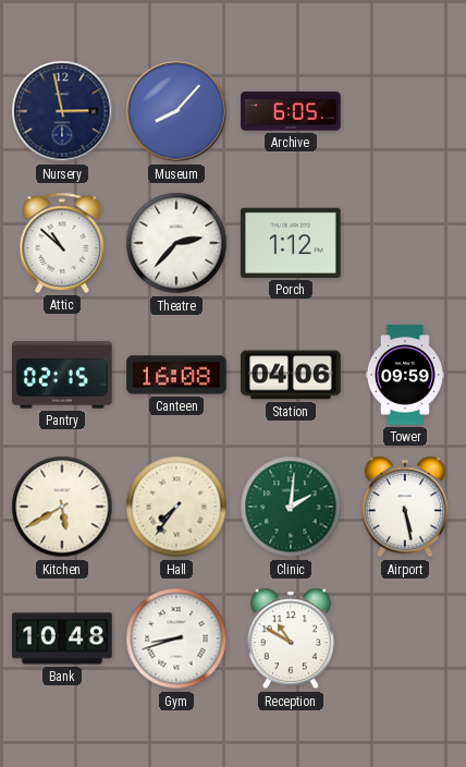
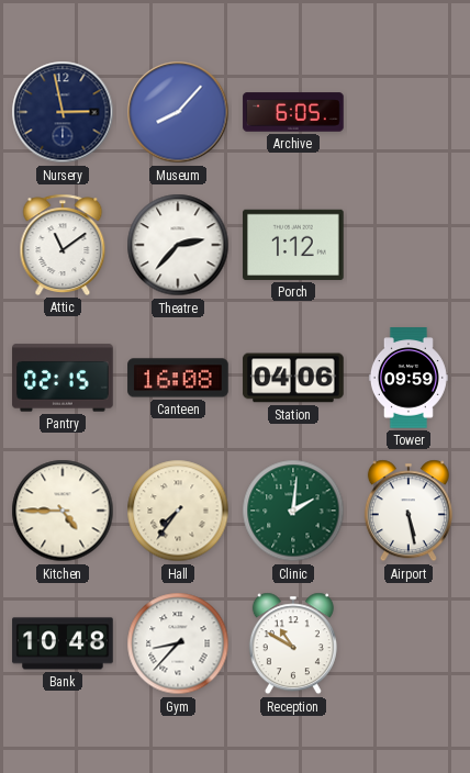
Attic: 10:52 -> 11:09
Kitchen: 5:40 -> 4:45
Gym: 8:42 -> 8:37
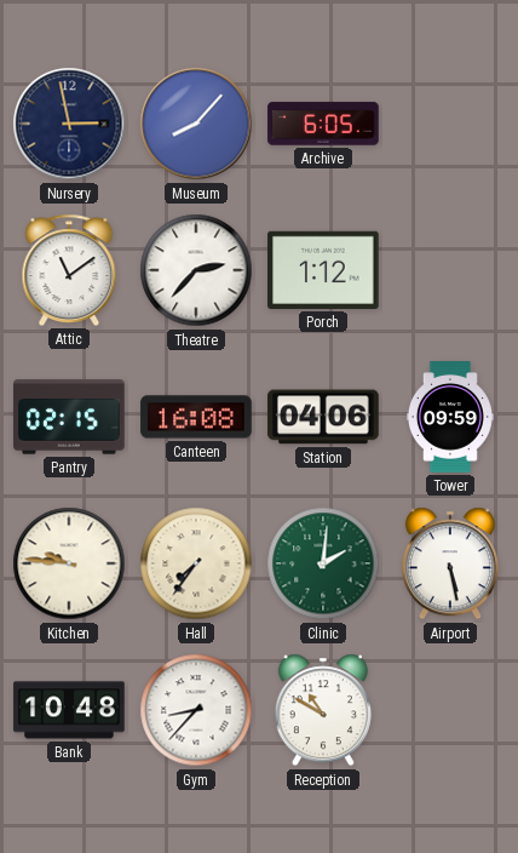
Kitchen: 4:45 -> 9:46
